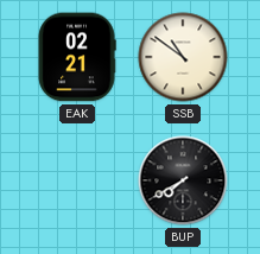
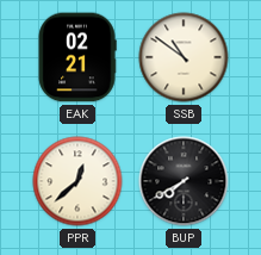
PPR: none -> 12:38
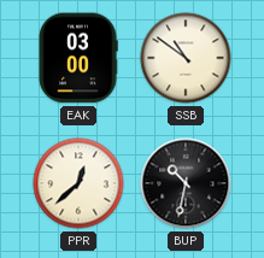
EAK: 02:21 -> 03:00
BUP: 7:40 -> 10:32
